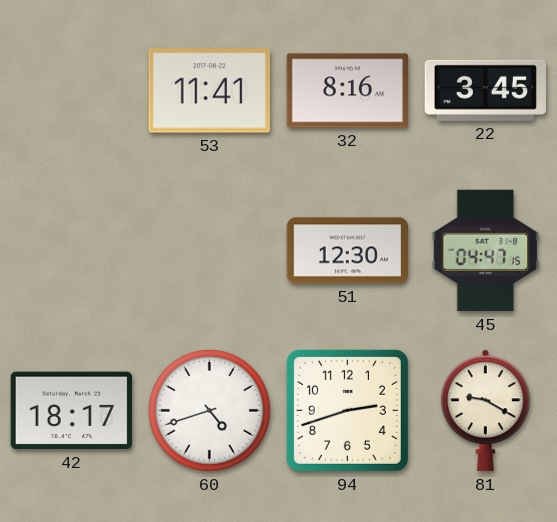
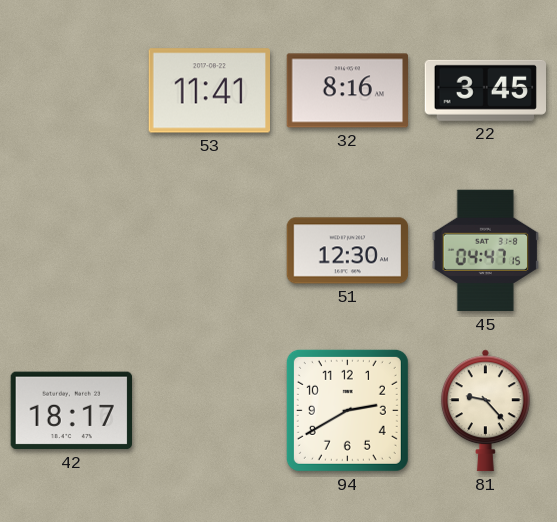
60: 4:42 -> none
94: 2:42 -> 2:40
81: 9:20 -> 9:23
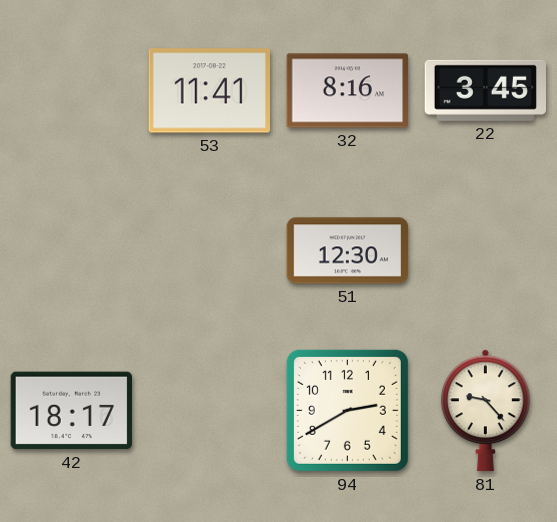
45: 04:47 -> none
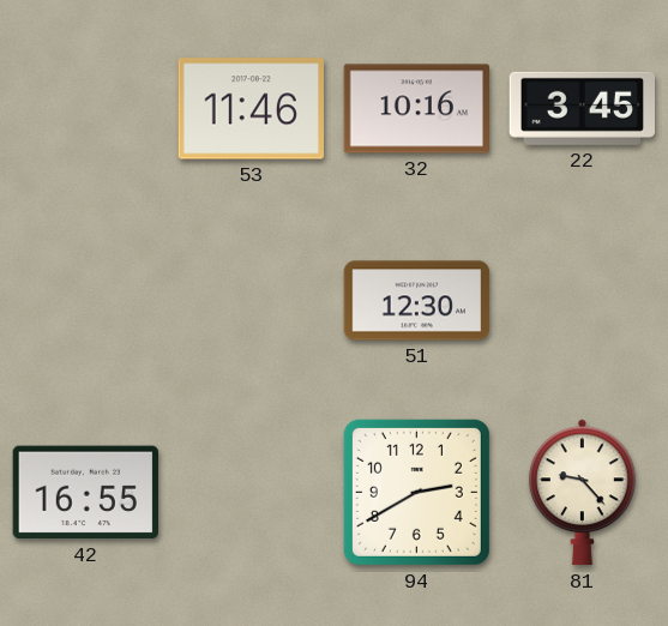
53: 11:41 -> 11:46
32: 8:16 -> 10:16
42: 18:17 -> 16:55
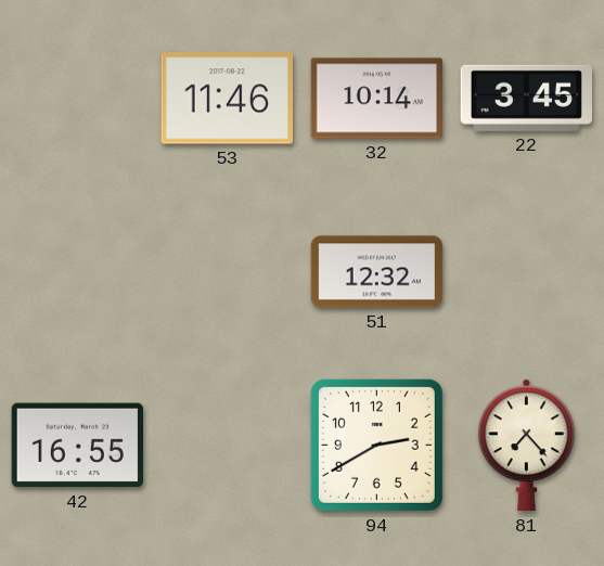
32: 10:16 -> 10:14
51: 12:30 -> 12:32
81: 9:23 -> 7:23
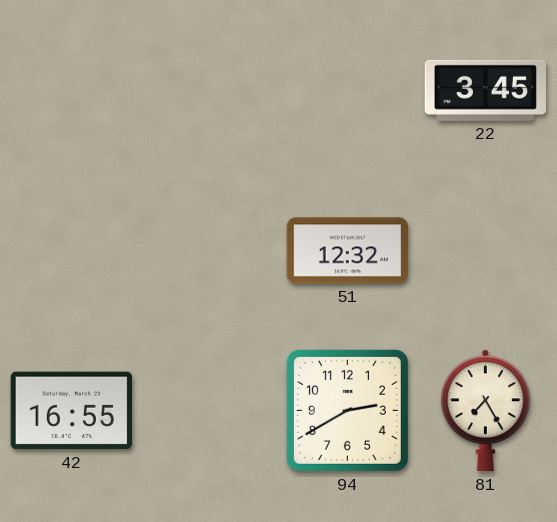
53: 11:46 -> none
32: 10:14 -> none
81: 7:23 -> 7:25
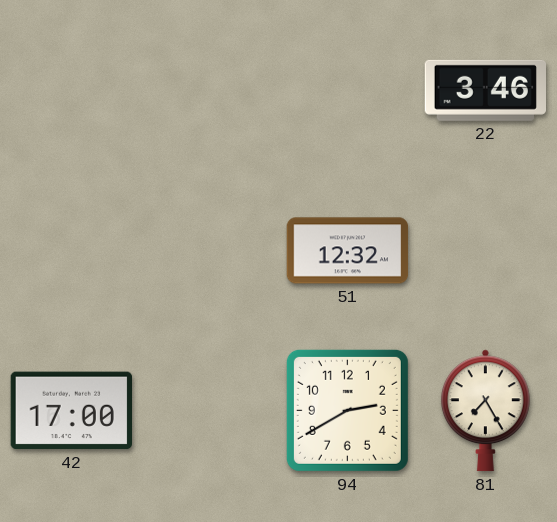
22: 3:45 -> 3:46
42: 16:55 -> 17:00
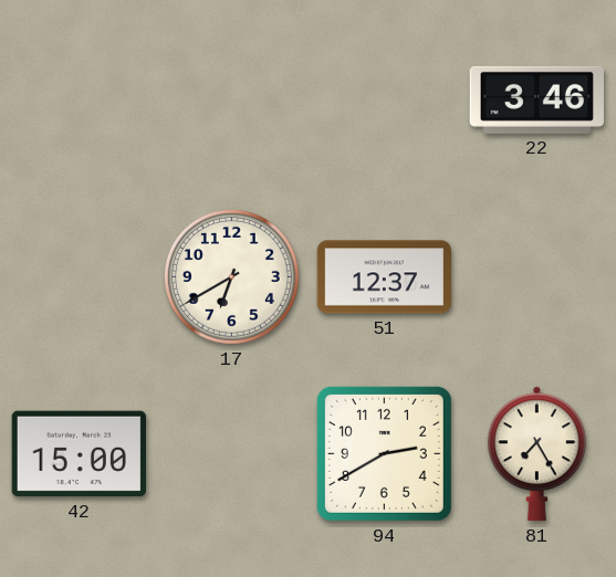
17: none -> 6:40
51: 12:32 -> 12:37
42: 17:00 -> 15:00
